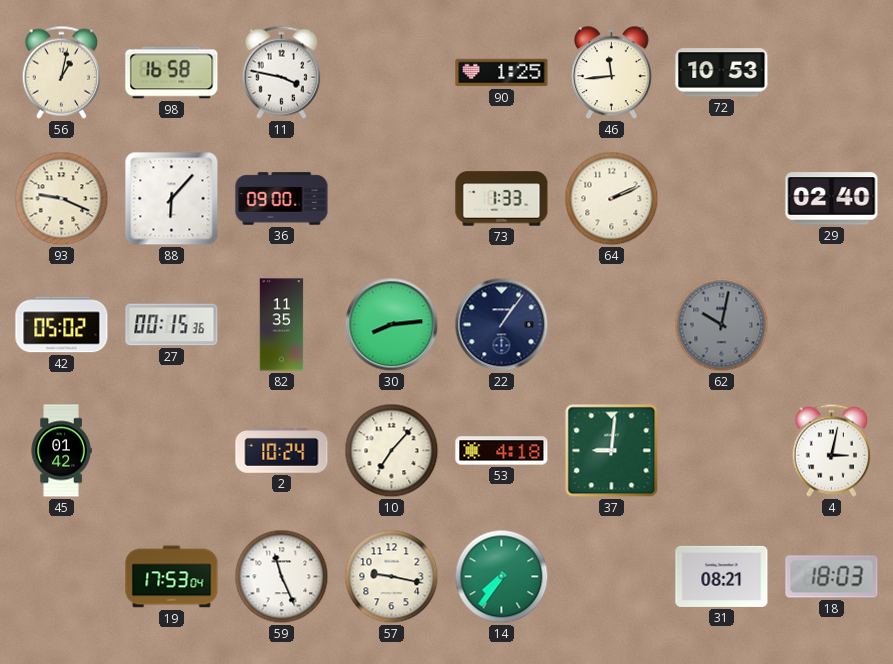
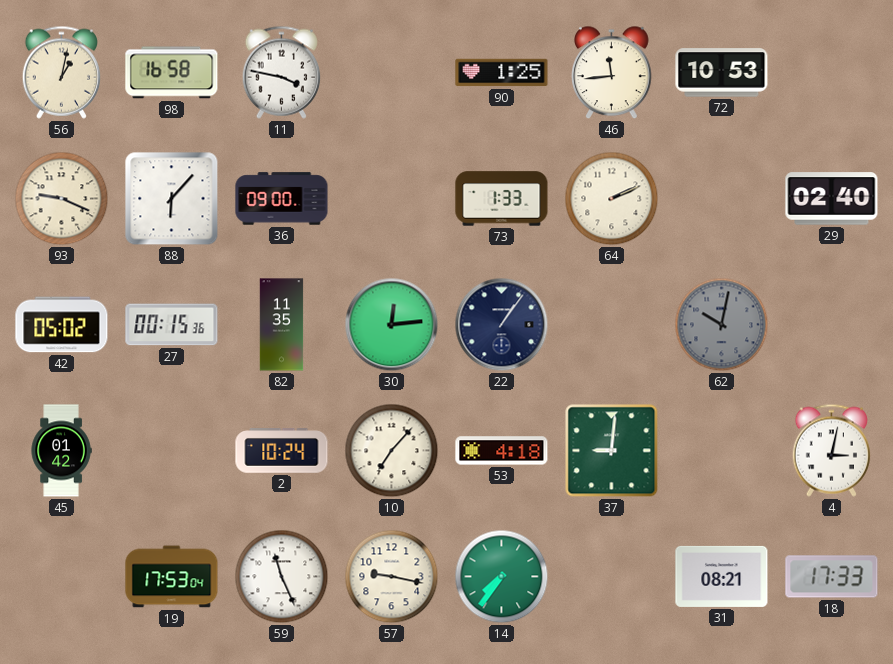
30: 8:14 -> 12:14
18: 18:03 -> 17:33
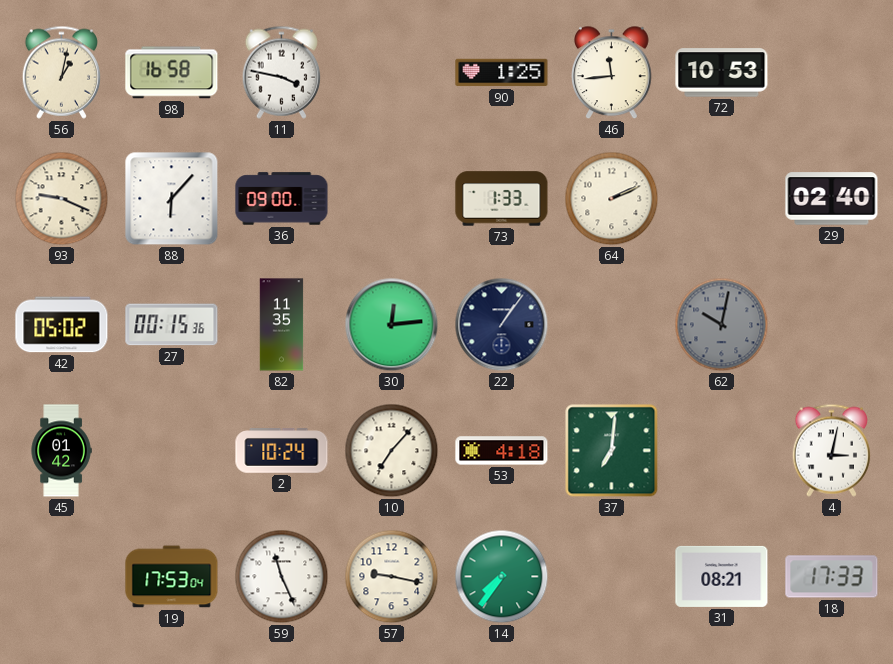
37: 9:01 -> 7:01
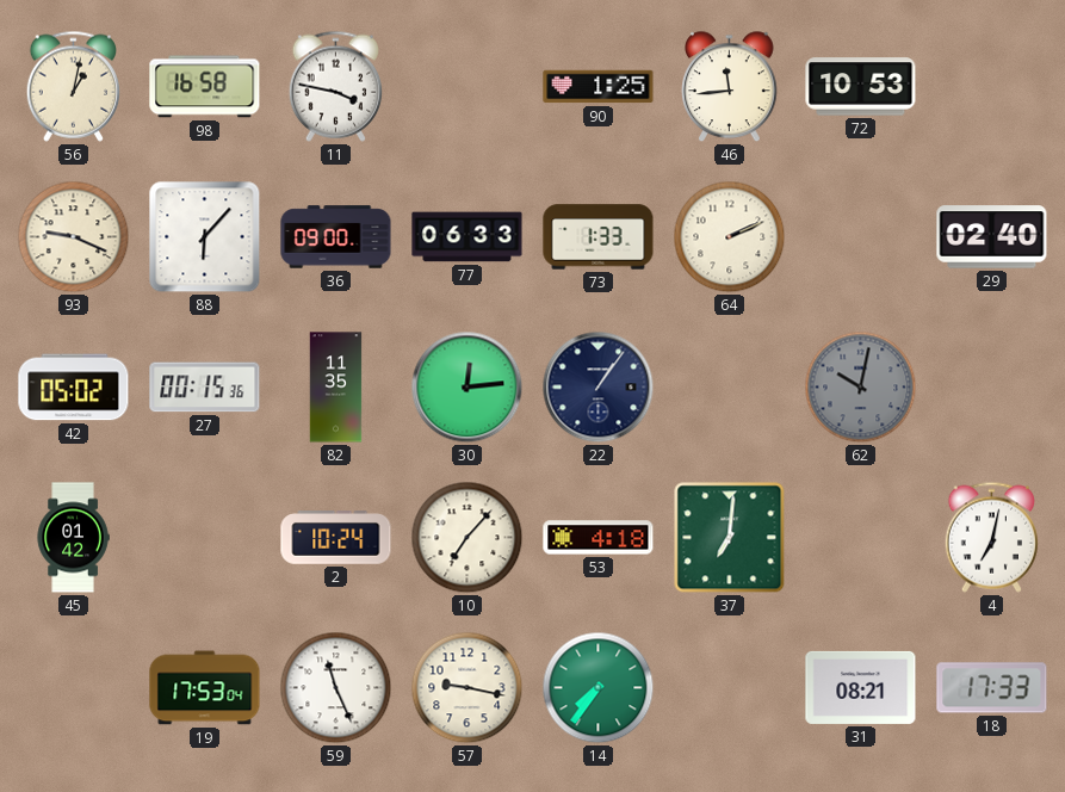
77: none -> 06:33
4: 3:02 -> 7:02
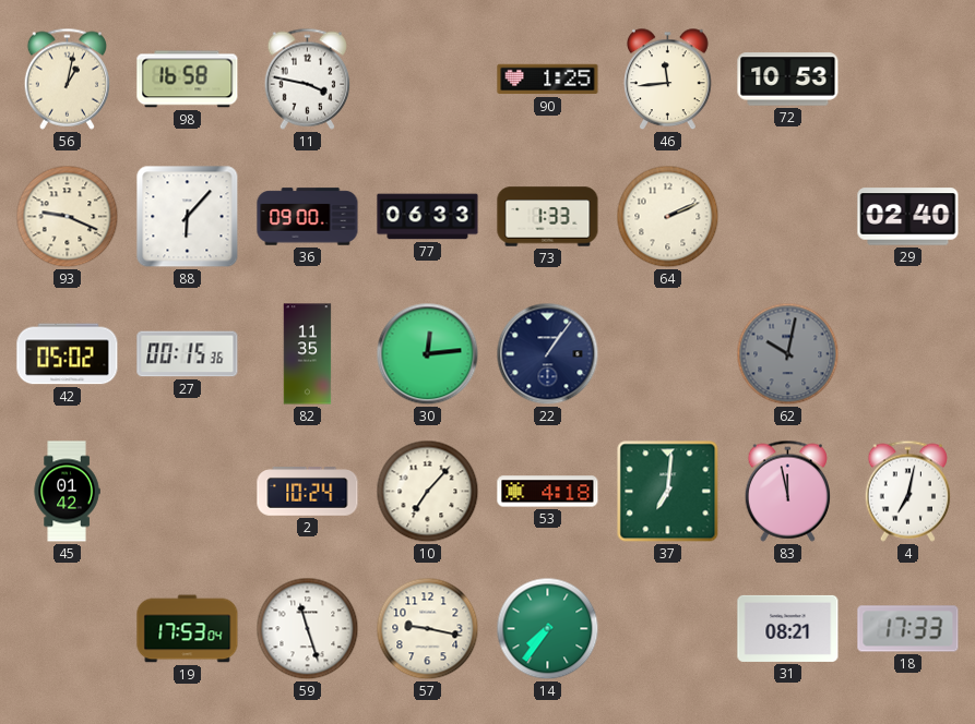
83: none -> 11:58
59: 11:26 -> 11:27
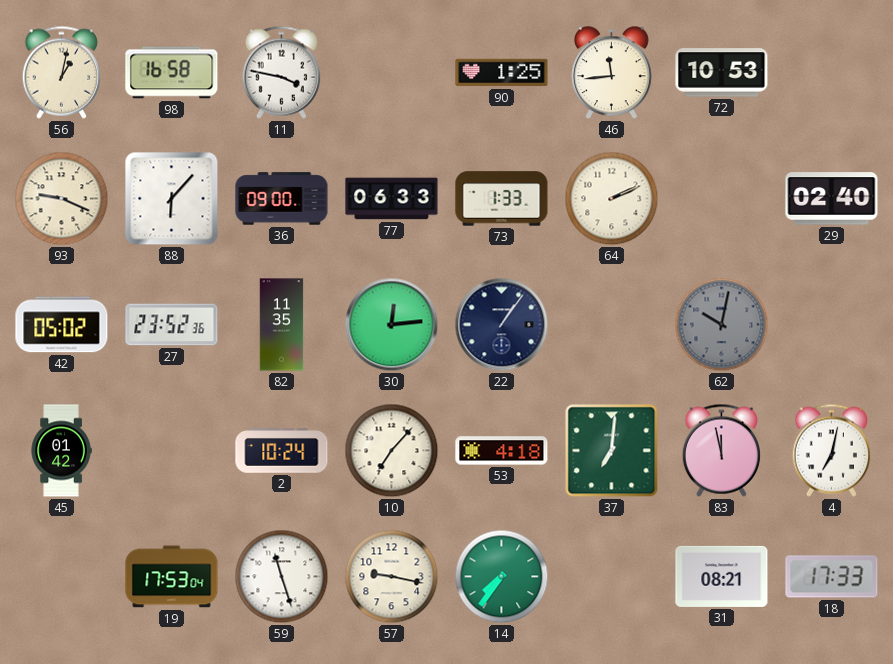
27: 00:15 -> 23:52
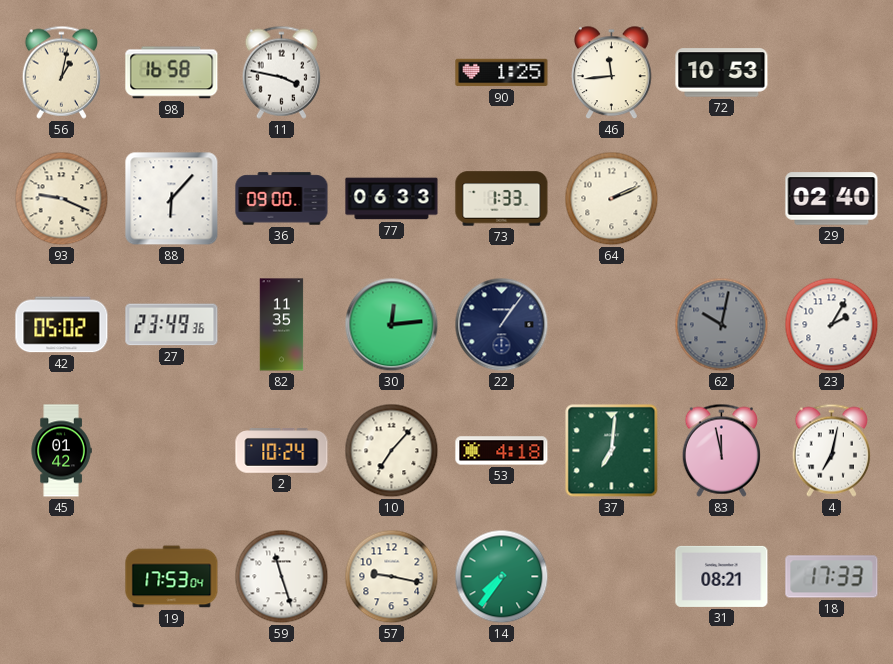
27: 23:52 -> 23:49
23: none -> 2:05
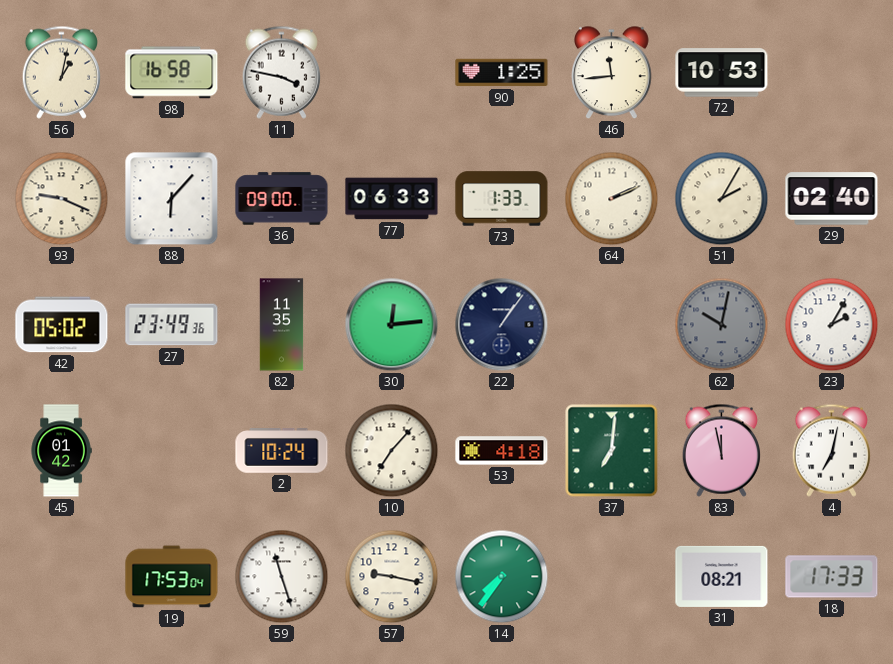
51: none -> 2:05
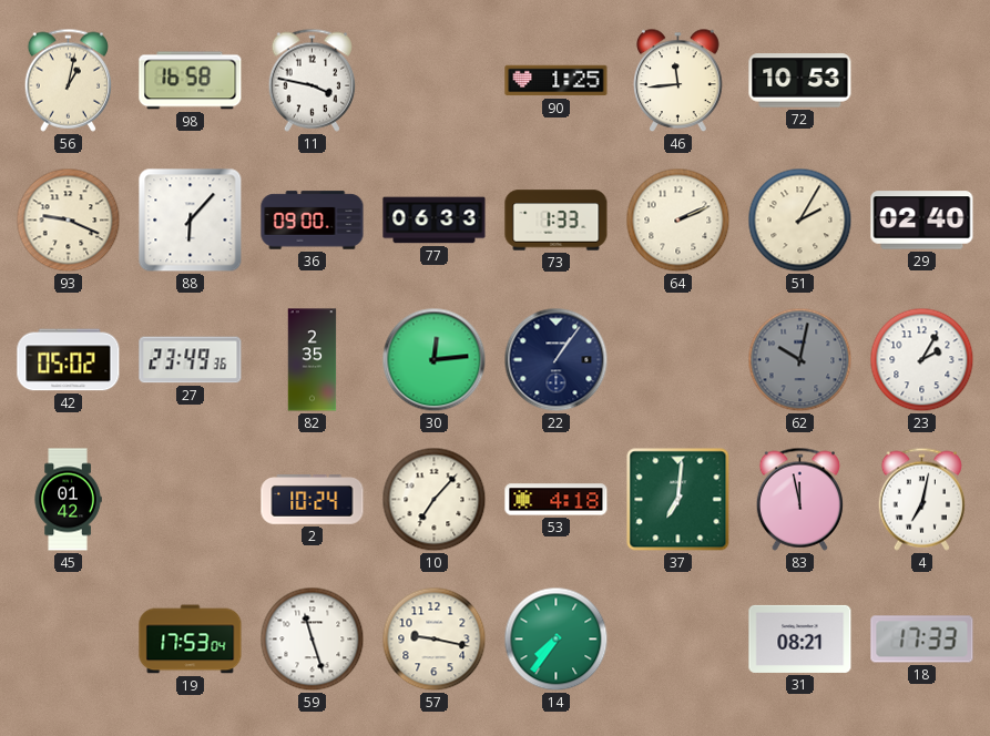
82: 11:35 -> 2:35
